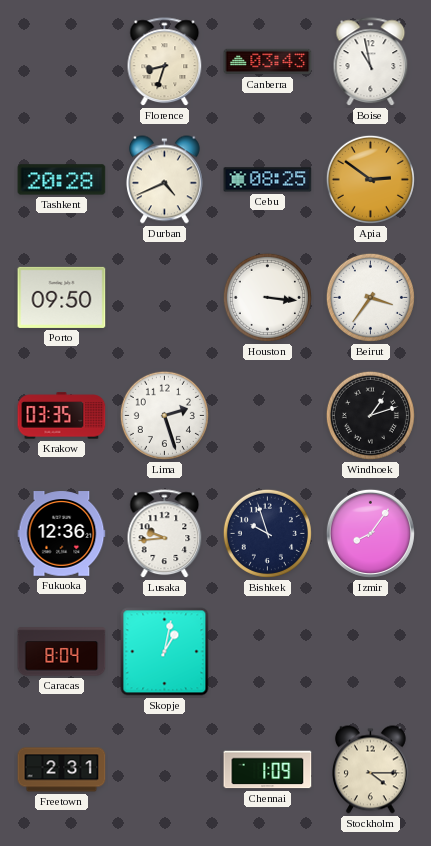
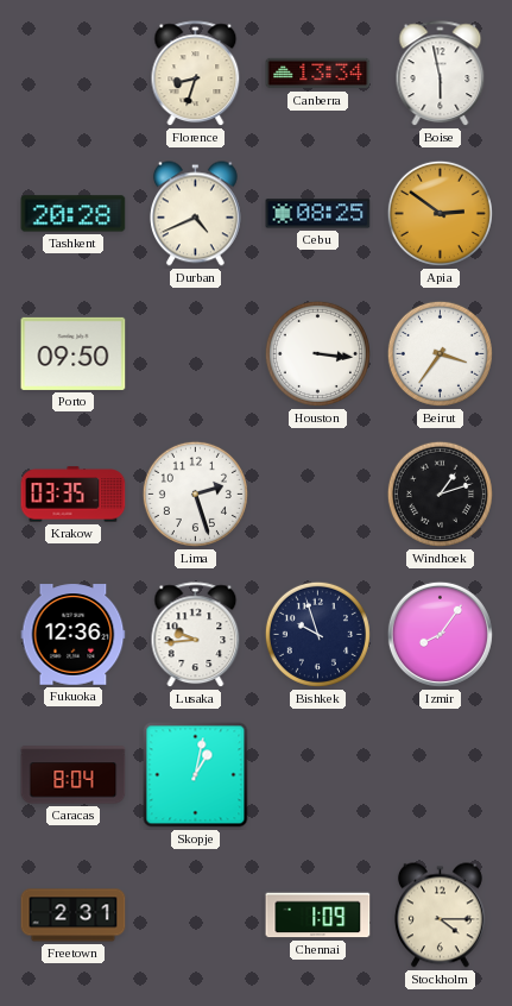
Canberra: 03:43 -> 13:34
Boise: 10:58 -> 5:58
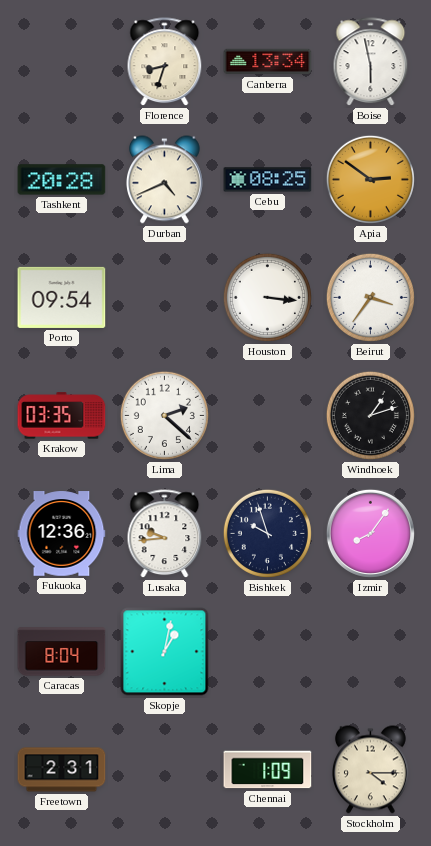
Porto: 09:50 -> 09:54
Lima: 2:27 -> 2:22
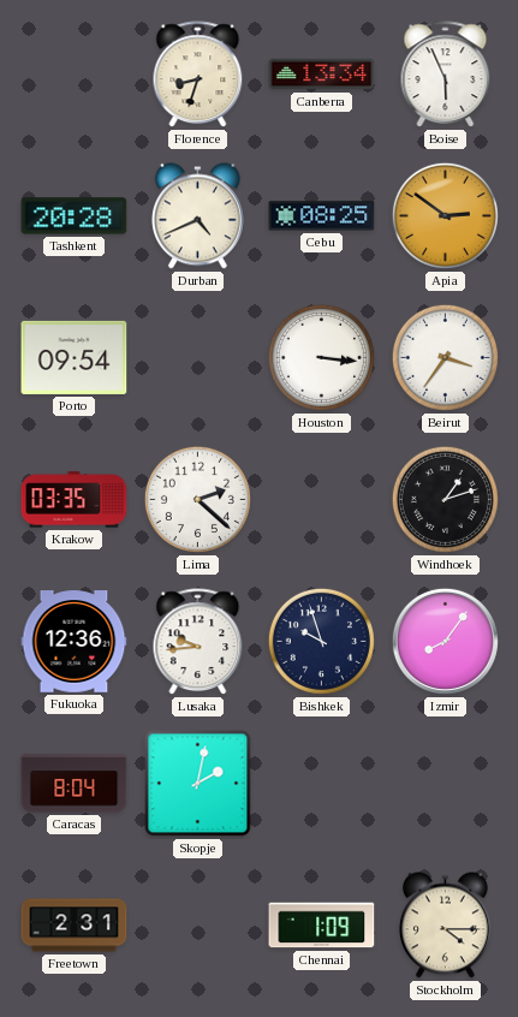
Boise: 5:58 -> 5:56
Skopje: 1:02 -> 2:02
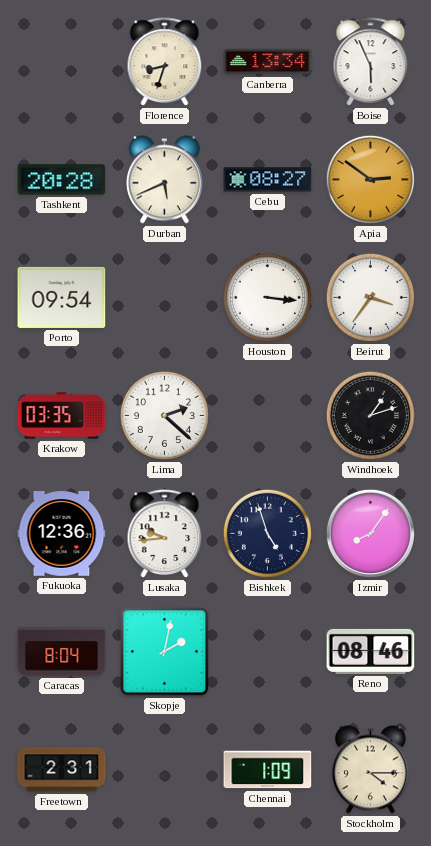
Durban: 4:41 -> 5:41
Cebu: 08:25 -> 08:27
Bishkek: 9:57 -> 4:57
Reno: none -> 08:46
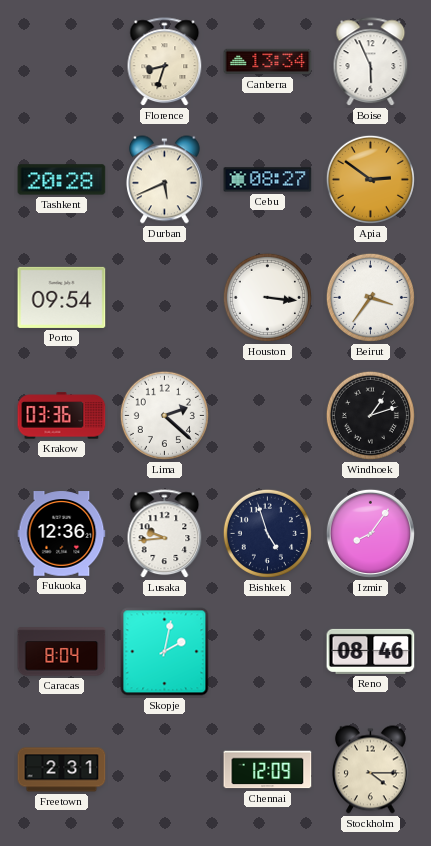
Krakow: 03:35 -> 03:36
Chennai: 1:09 -> 12:09
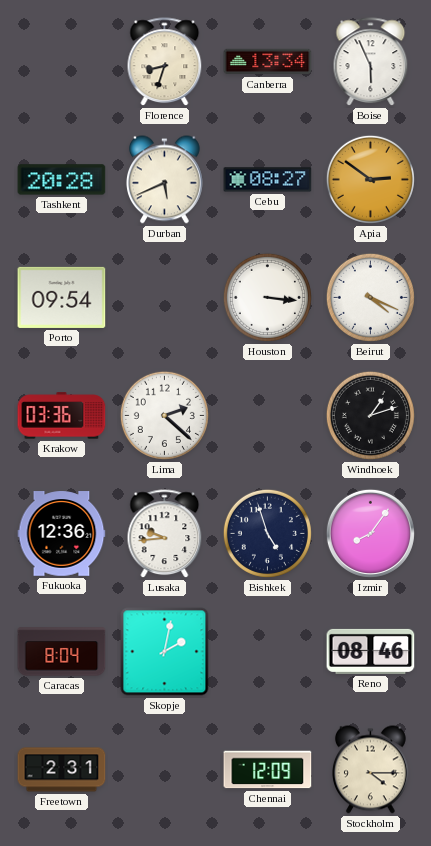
Beirut: 3:36 -> 4:19
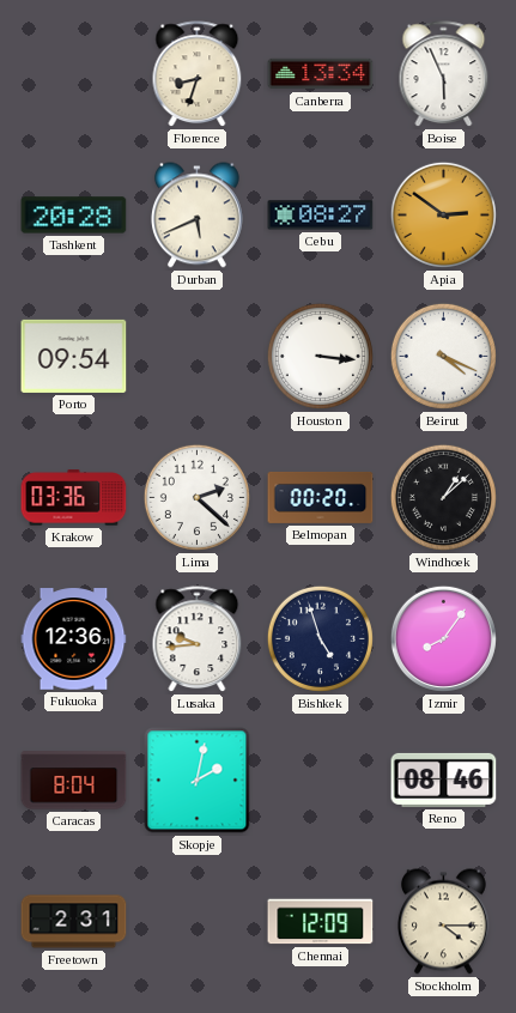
Belmopan: none -> 00:20
Windhoek: 1:12 -> 1:08
